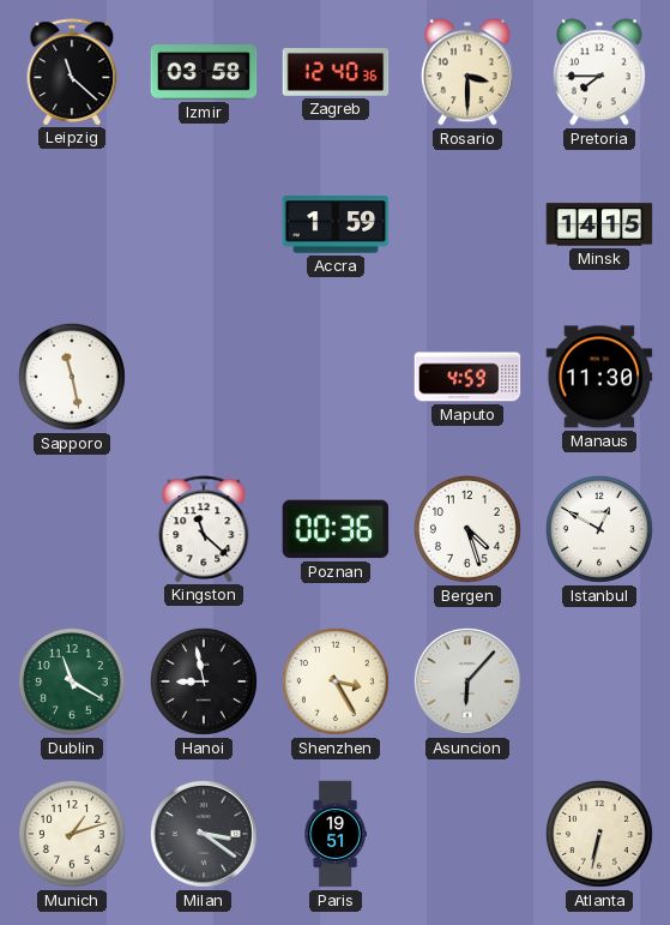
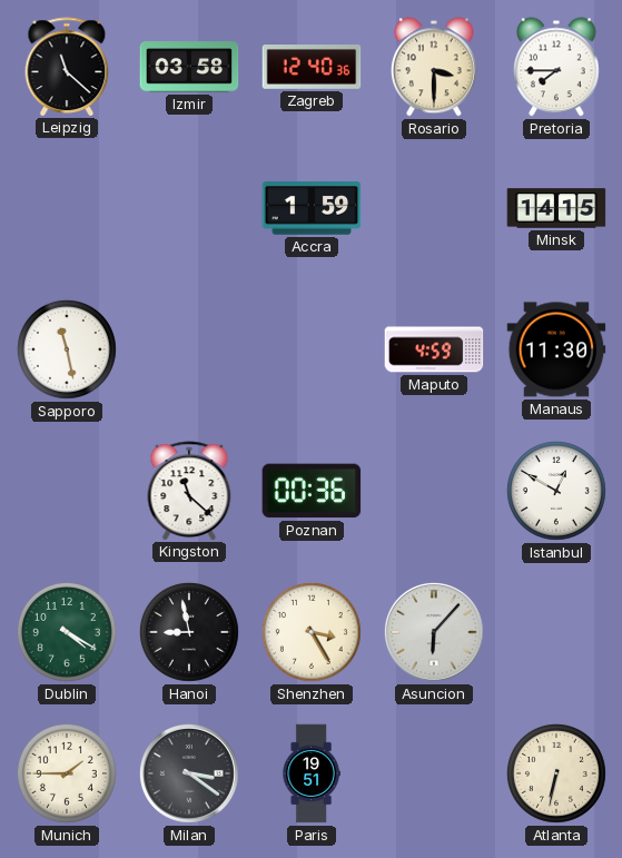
Bergen: 4:27 -> none
Dublin: 11:20 -> 4:20
Munich: 1:12 -> 1:45
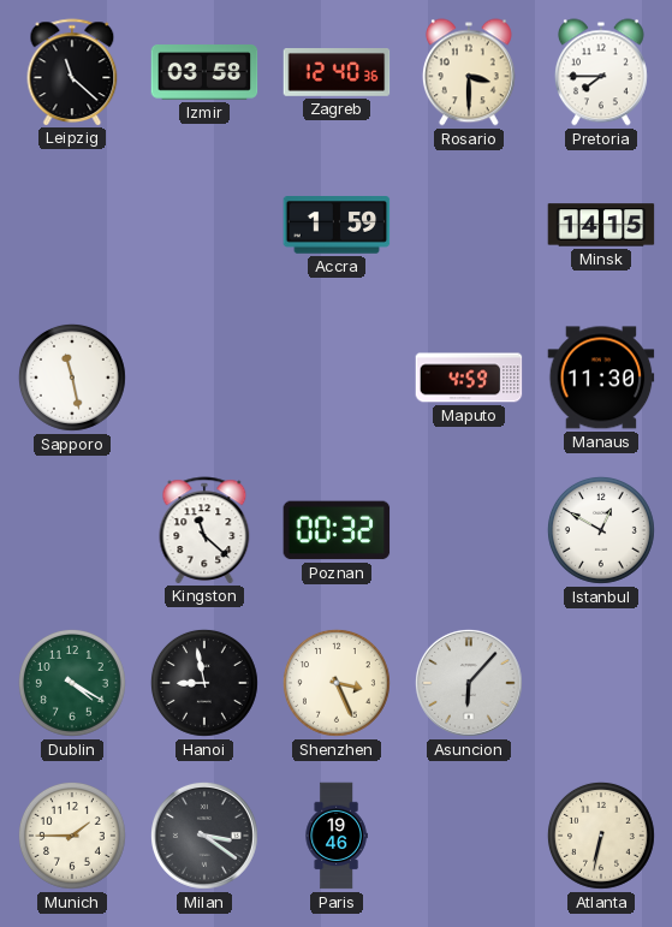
Poznan: 00:36 -> 00:32
Shenzhen: 3:25 -> 3:26
Paris: 19:51 -> 19:46
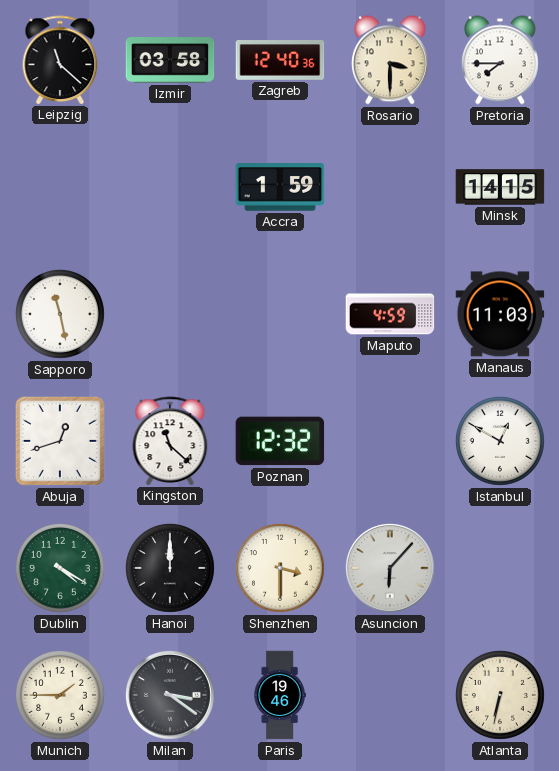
Manaus: 11:30 -> 11:03
Abuja: none -> 12:42
Poznan: 00:32 -> 12:32
Hanoi: 8:58 -> 12:00
Shenzhen: 3:26 -> 3:30
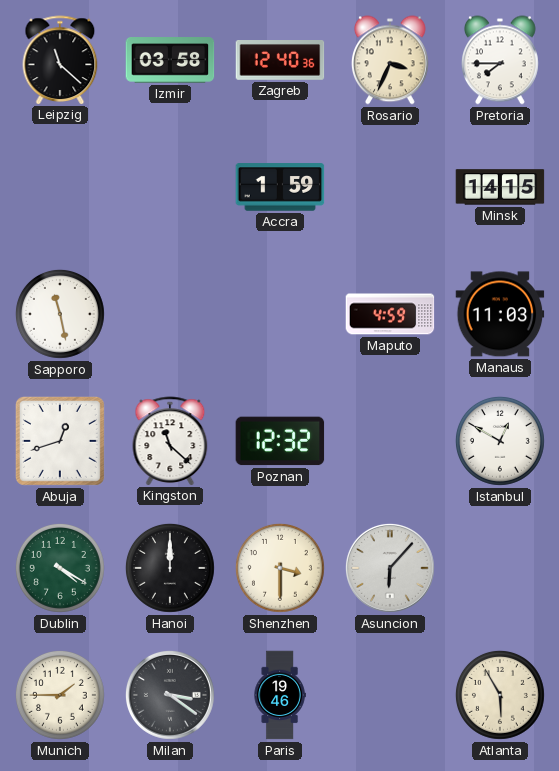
Rosario: 3:30 -> 3:34
Atlanta: 6:32 -> 5:55
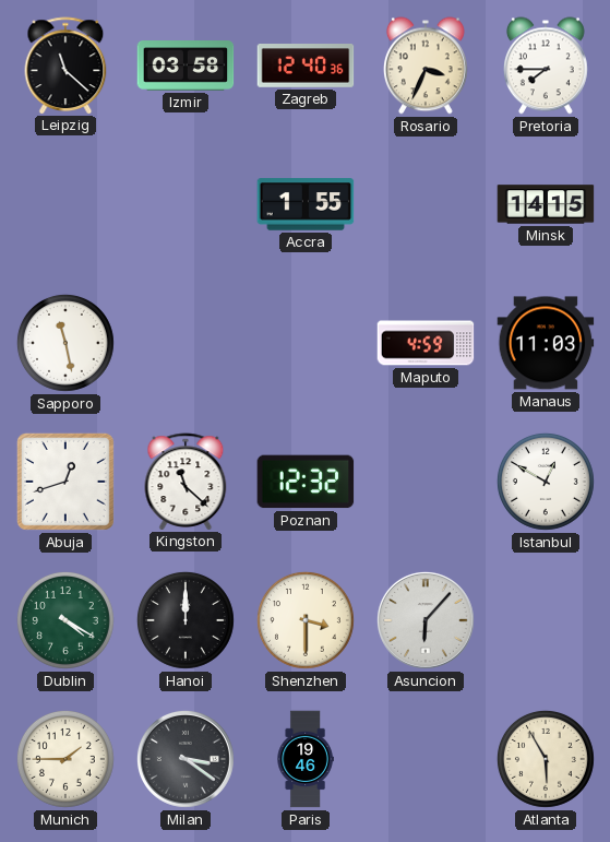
Accra: 1:59 -> 1:55
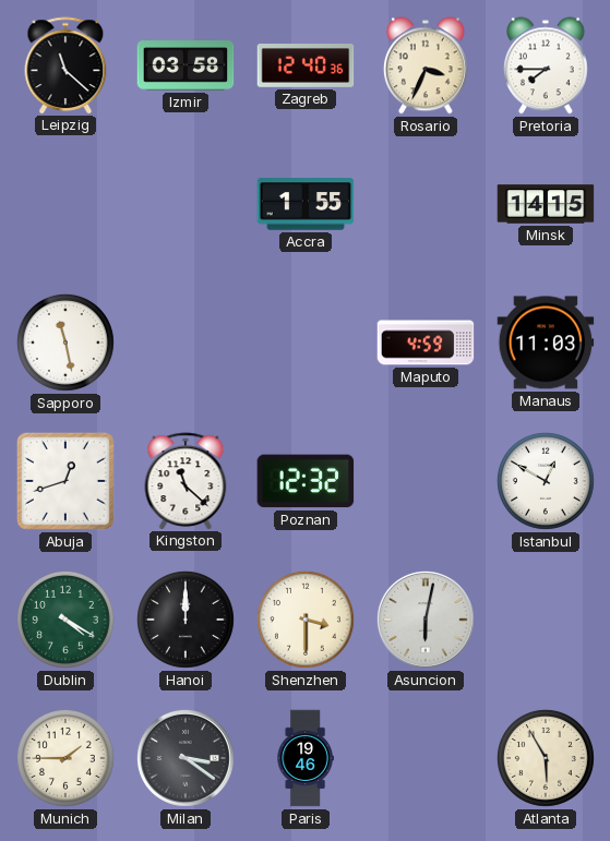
Asuncion: 6:07 -> 6:02
